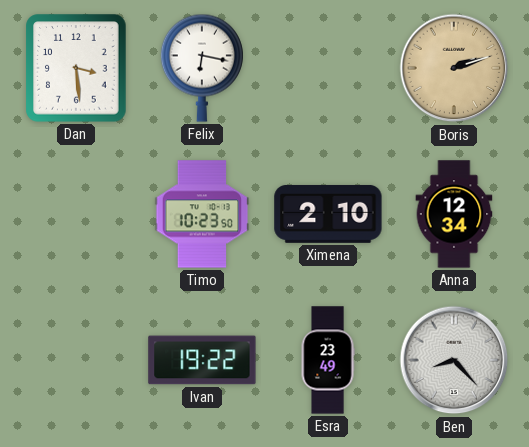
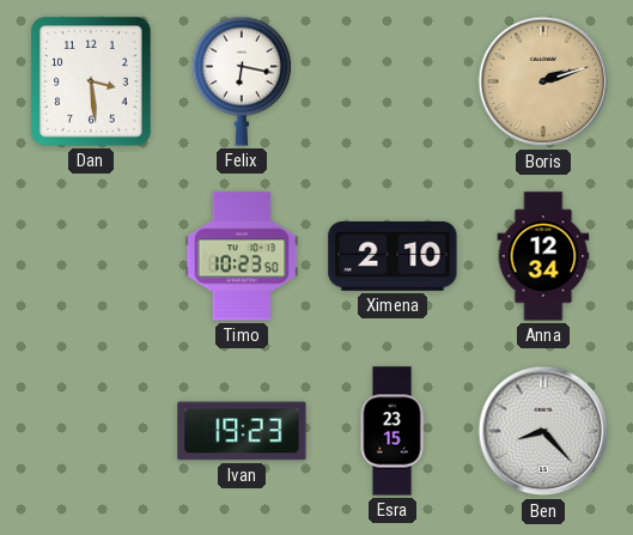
Ivan: 19:22 -> 19:23
Esra: 23:49 -> 23:15
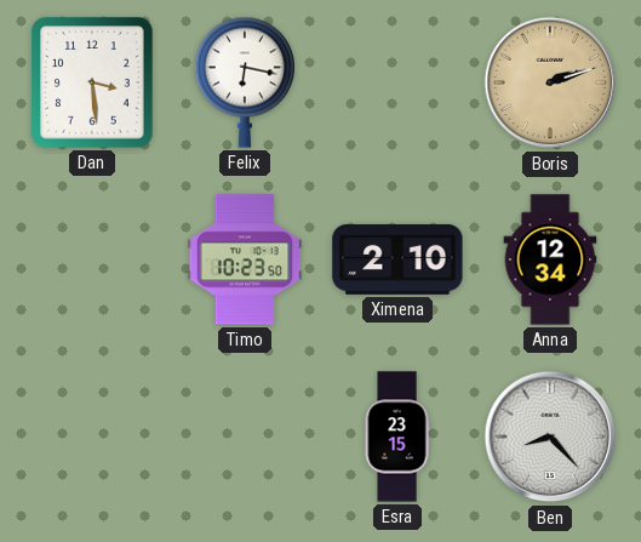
Ivan: 19:23 -> none
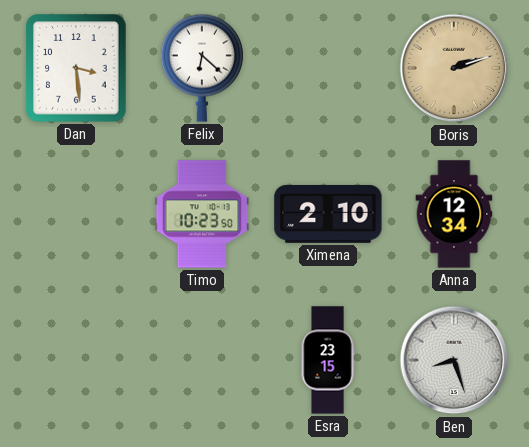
Felix: 6:17 -> 6:22
Ben: 8:23 -> 8:27
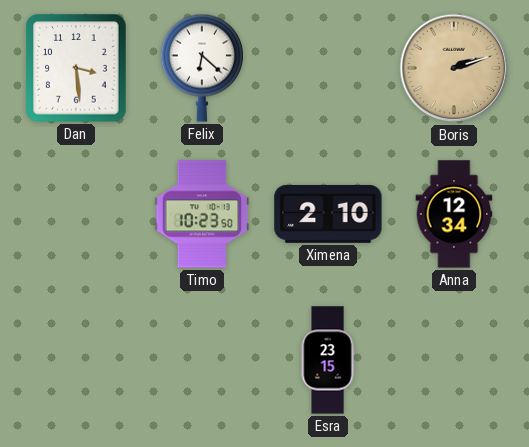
Ben: 8:27 -> none
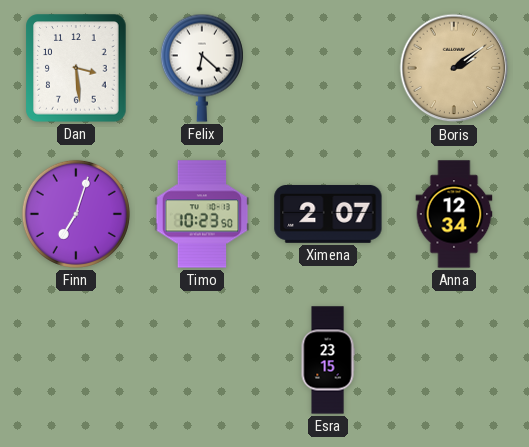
Boris: 2:12 -> 2:09
Finn: none -> 7:03
Ximena: 2:10 -> 2:07
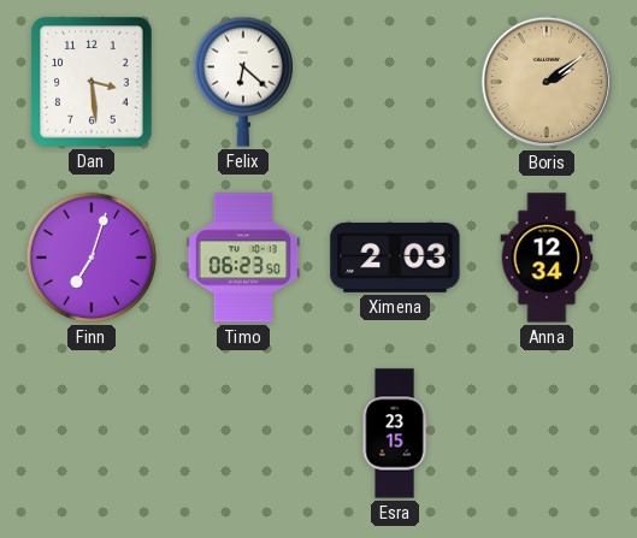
Timo: 10:23 -> 06:23
Ximena: 2:07 -> 2:03
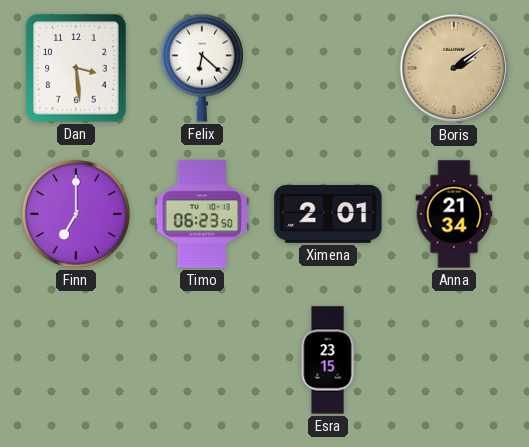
Finn: 7:03 -> 7:00
Ximena: 2:03 -> 2:01
Anna: 12:34 -> 21:34
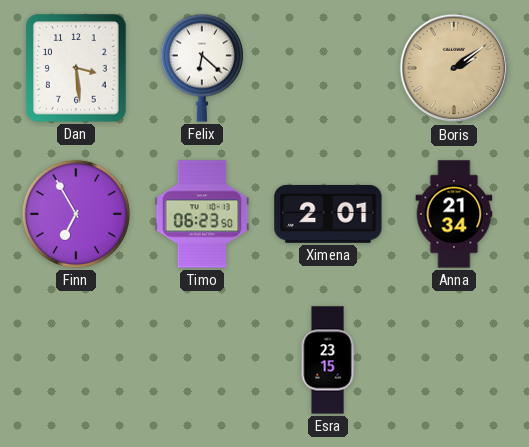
Finn: 7:00 -> 6:55
